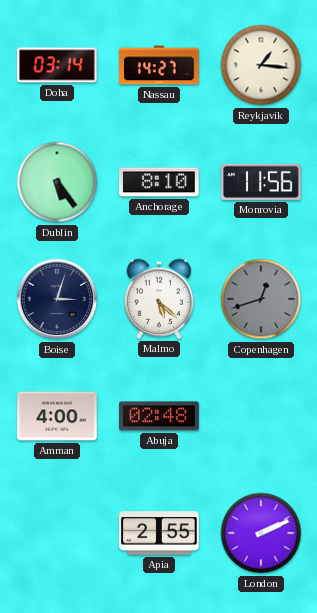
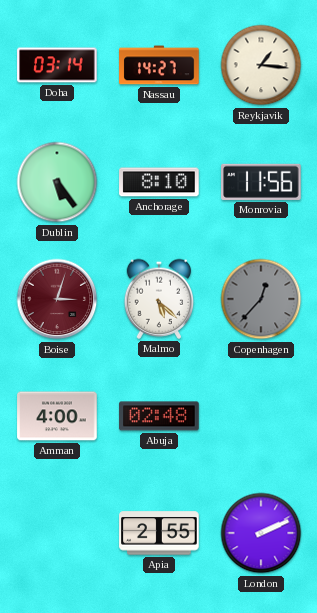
Boise dial: navy -> burgundy
Copenhagen: 12:42 -> 12:37
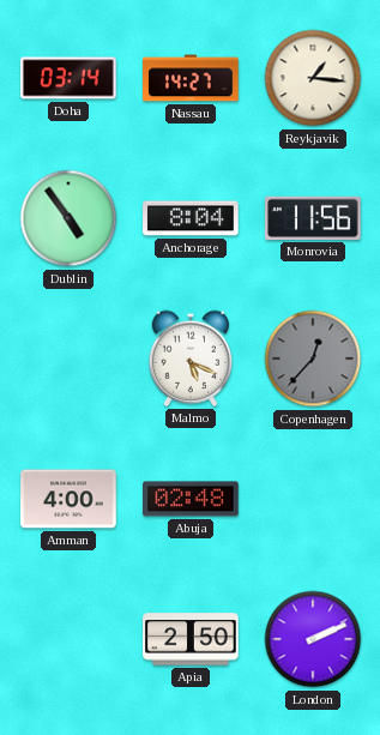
Dublin: 5:24 -> 4:54
Anchorage: 8:10 -> 8:04
Boise: 3:03 -> none
Malmo: 5:22 -> 5:19
Apia: 2:55 -> 2:50
